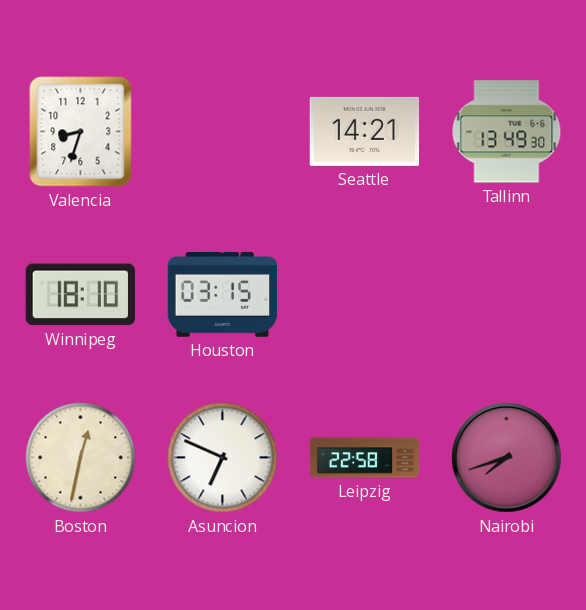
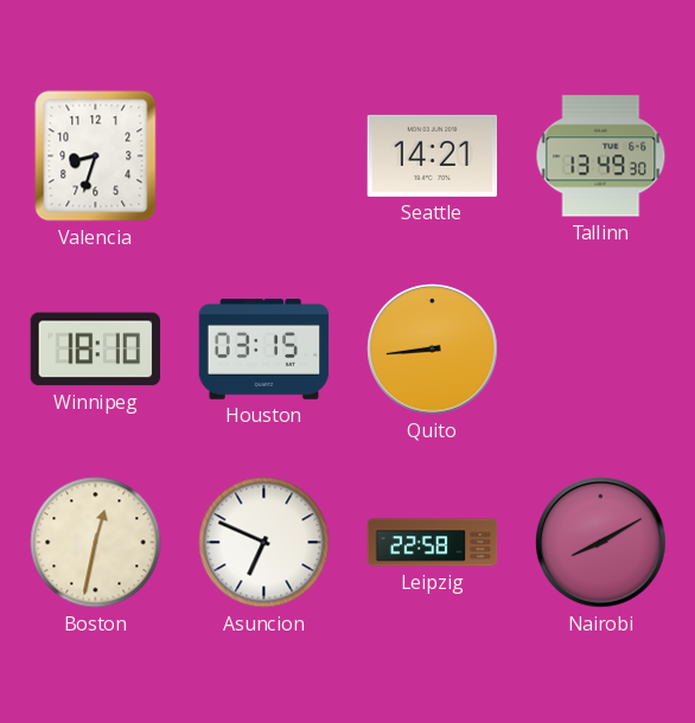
Quito: none -> 8:44
Nairobi: 7:42 -> 8:10
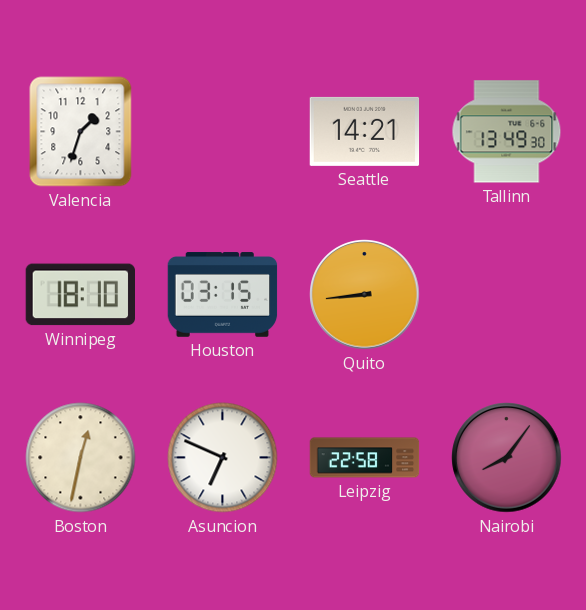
Valencia: 8:33 -> 1:33
Nairobi: 8:10 -> 8:06
